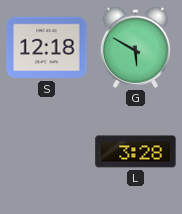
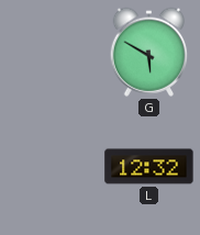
S: 12:18 -> none
L: 3:28 -> 12:32
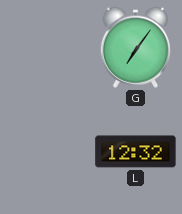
G: 5:50 -> 7:06
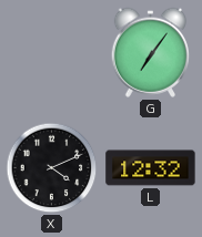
X: none -> 4:11
